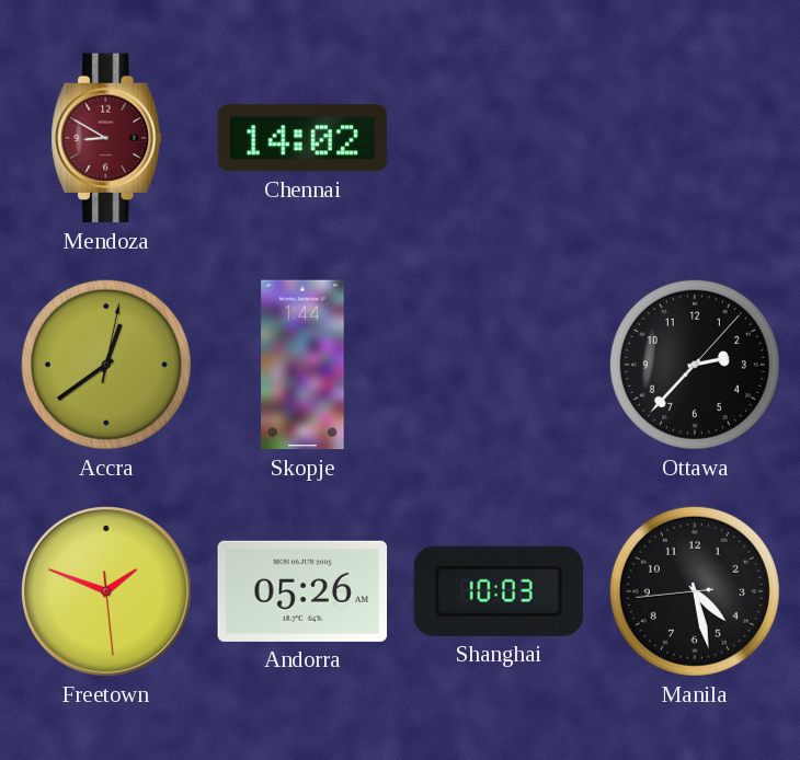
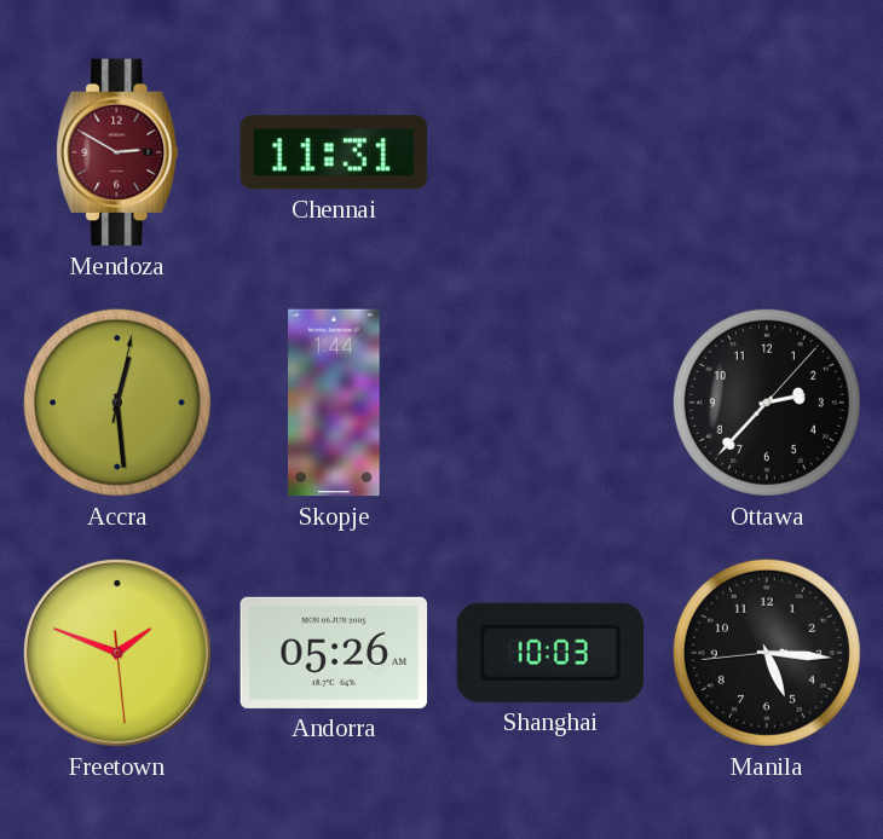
Mendoza: 8:50 -> 2:50
Chennai: 14:02 -> 11:31
Accra: 12:39 -> 12:29
Manila: 4:27 -> 5:15
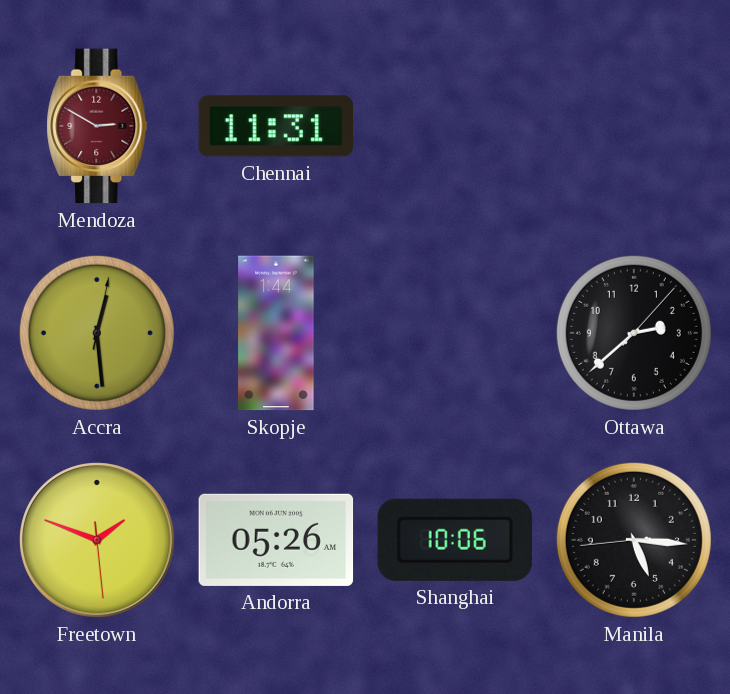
Ottawa: 2:37 -> 2:38
Shanghai: 10:03 -> 10:06
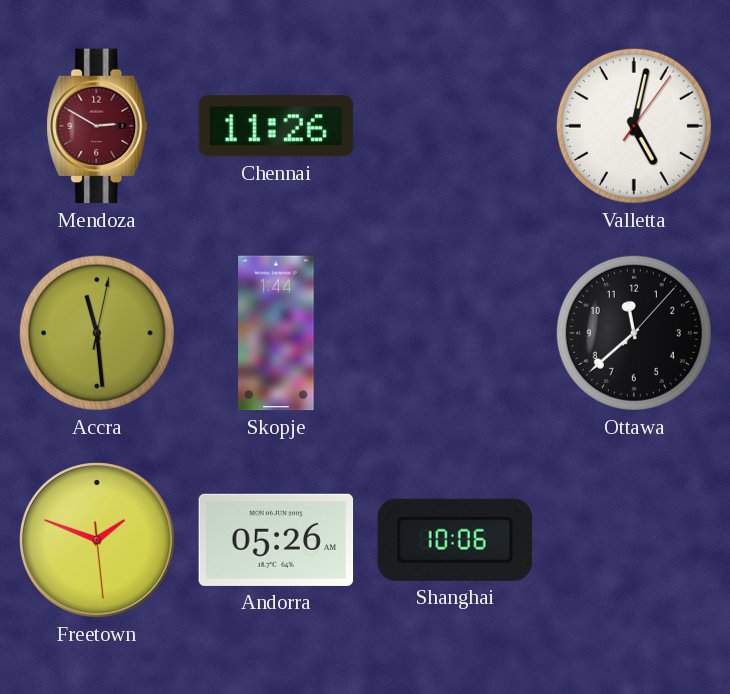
Chennai: 11:31 -> 11:26
Valletta: none -> 5:02
Accra: 12:29 -> 11:29
Ottawa: 2:38 -> 11:38
Manila: 5:15 -> none
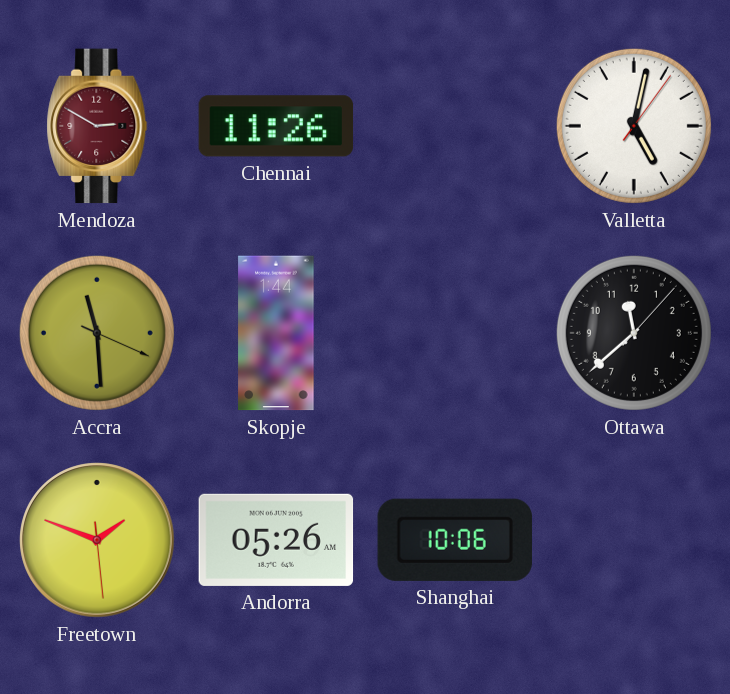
Accra: 11:29:02 -> 11:29:19
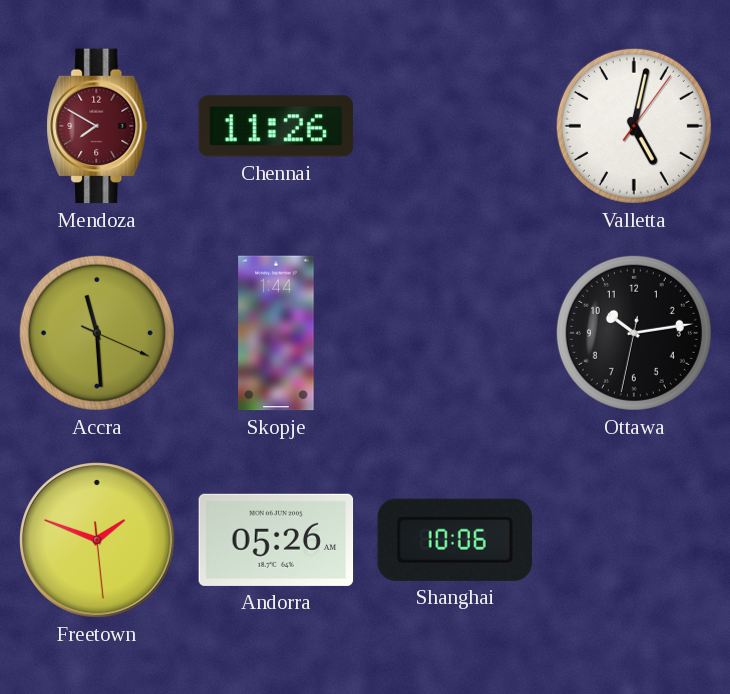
Mendoza: 2:50 -> 7:50
Ottawa: 11:38 -> 10:13
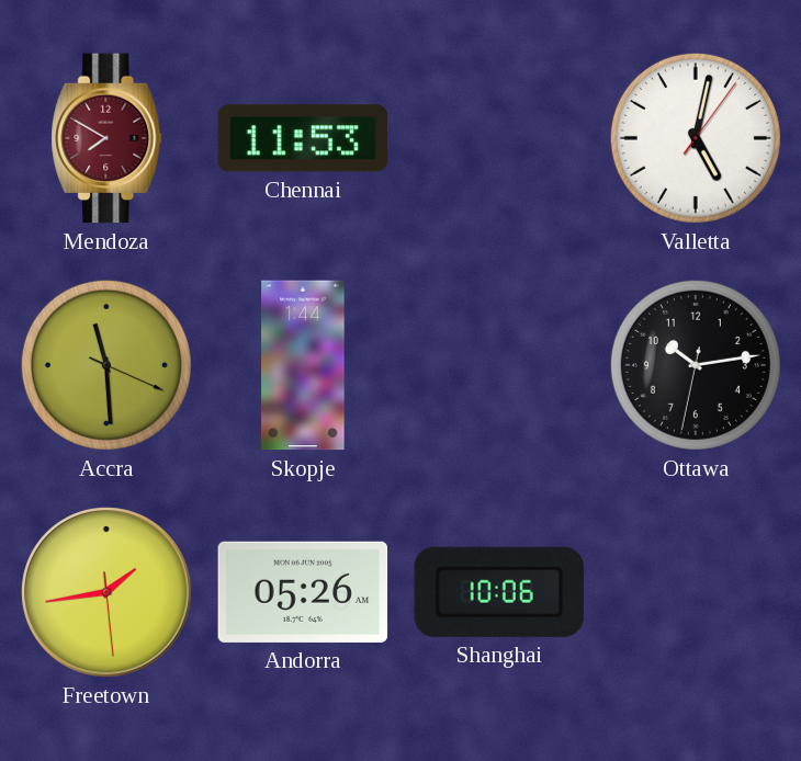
Chennai: 11:26 -> 11:53
Freetown: 1:48 -> 1:43
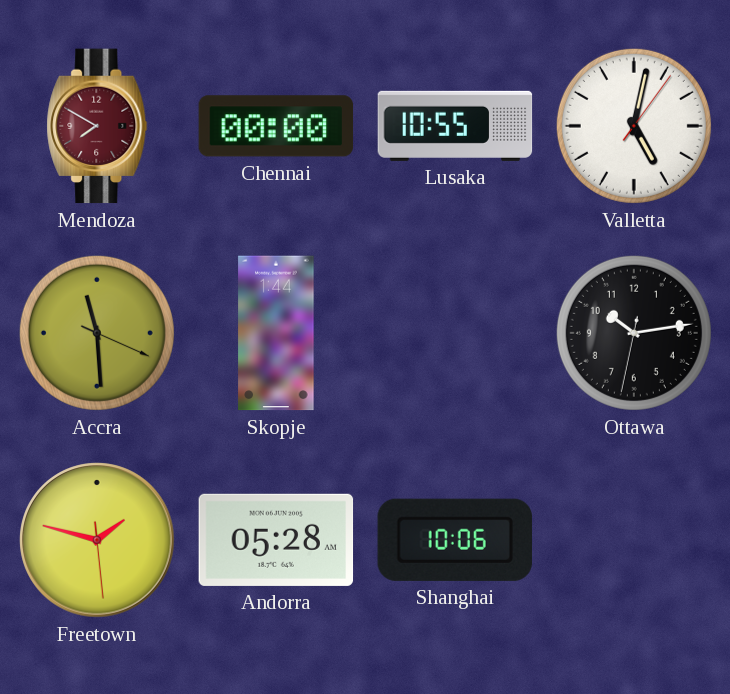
Chennai: 11:53 -> 00:00
Lusaka: none -> 10:55
Freetown: 1:43 -> 1:47
Andorra: 05:26 -> 05:28
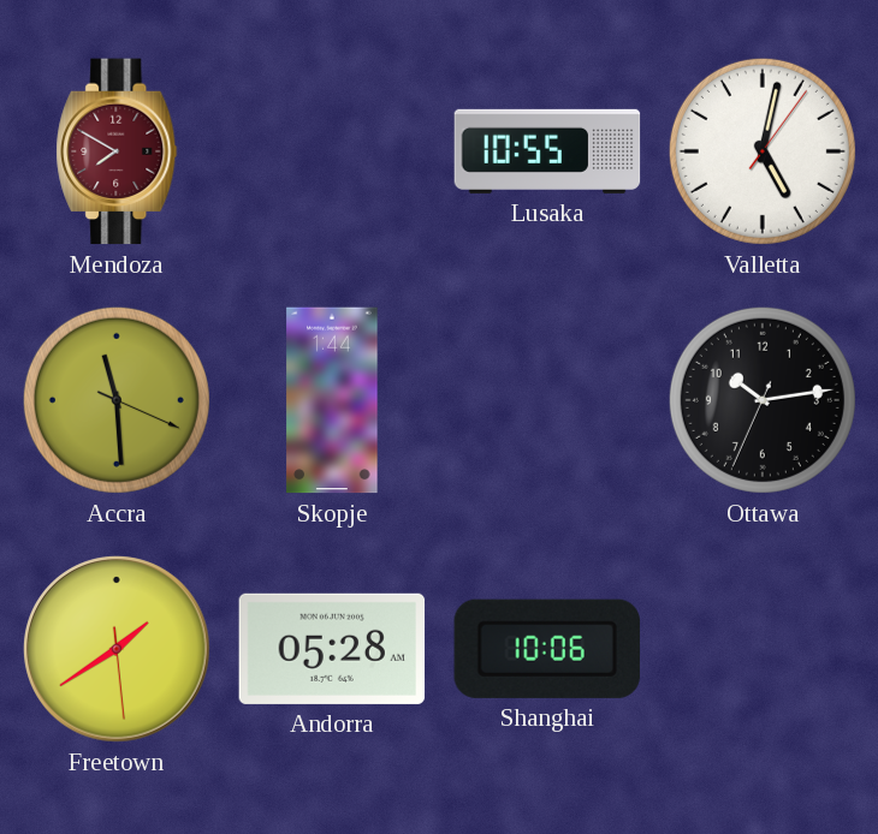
Chennai: 00:00 -> none
Ottawa: 10:13:32 -> 10:13:34
Freetown: 1:47 -> 1:39
